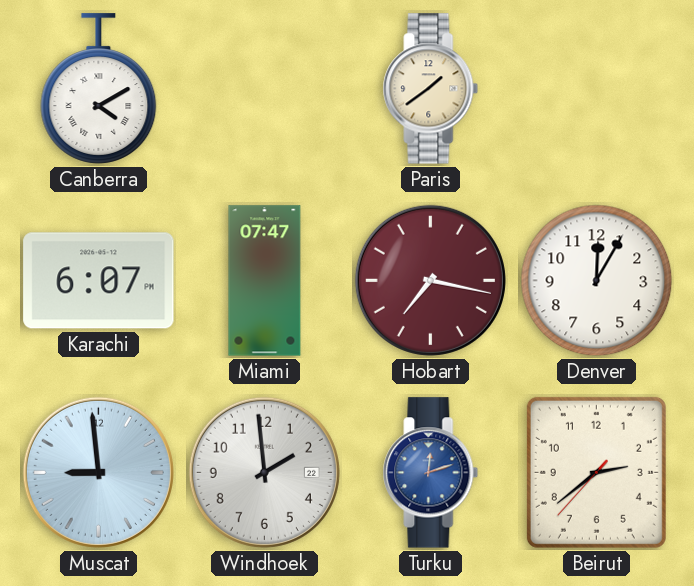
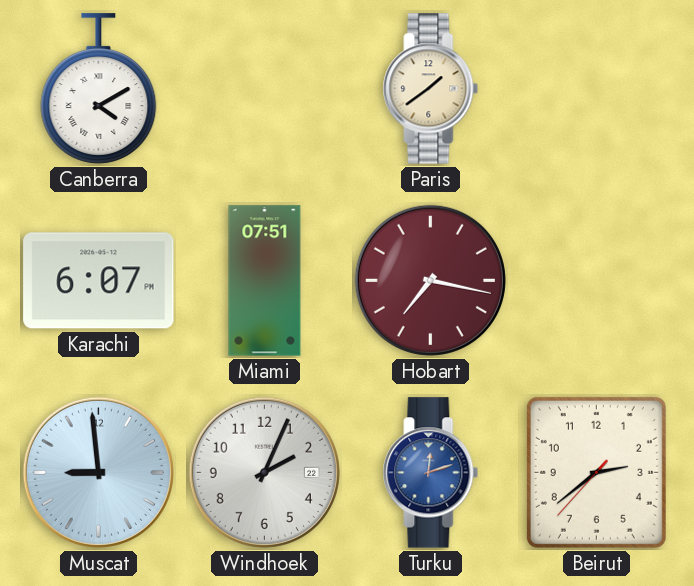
Miami: 07:47 -> 07:51
Denver: 12:05 -> none
Windhoek: 1:59 -> 2:04
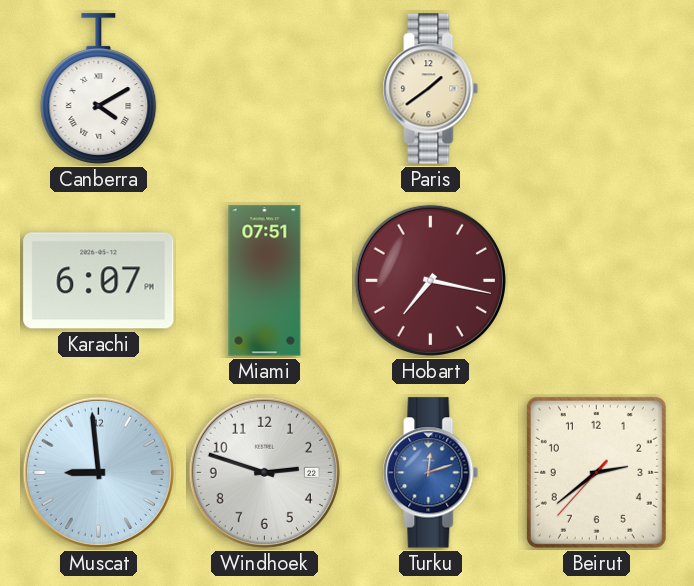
Windhoek: 2:04 -> 2:48
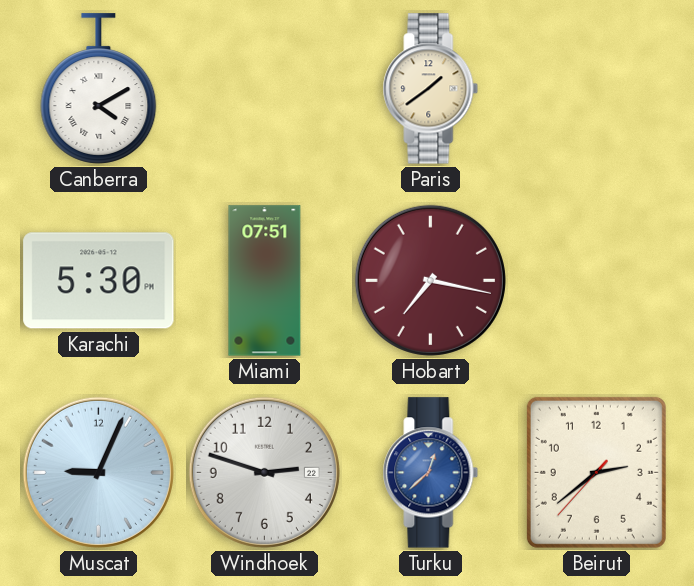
Karachi: 6:07 -> 5:30
Muscat: 8:59 -> 9:04
Turku: 12:12 -> 12:38
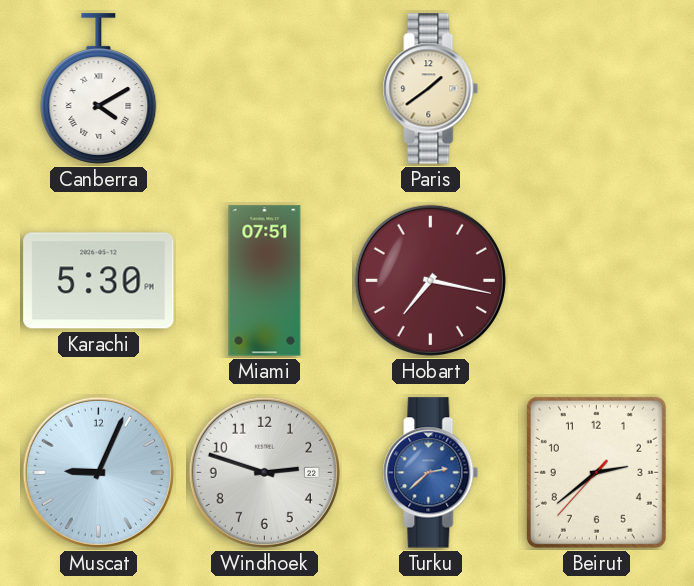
Turku: 12:38 -> 2:38
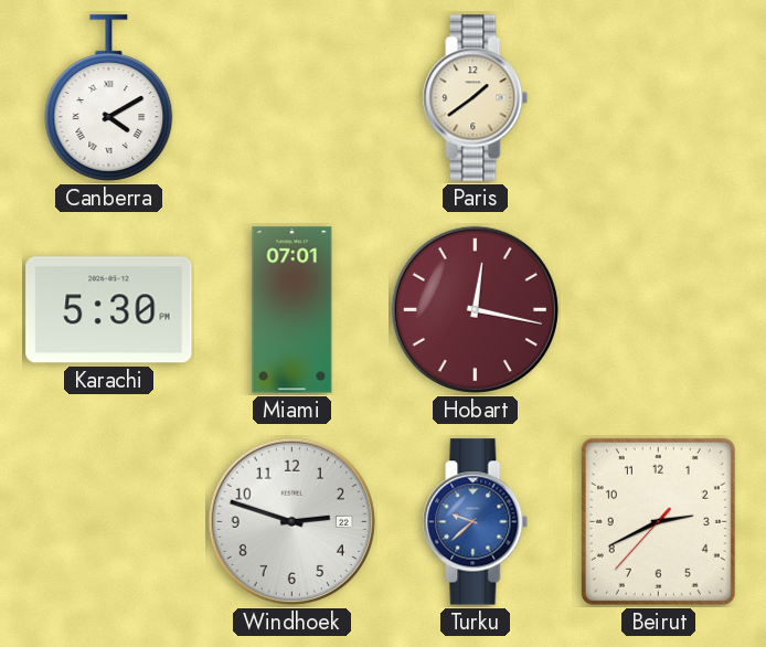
Miami: 07:51 -> 07:01
Hobart: 7:17 -> 12:17
Muscat: 9:04 -> none
Turku: 2:38 -> 9:38
Beirut: 2:38 -> 2:40
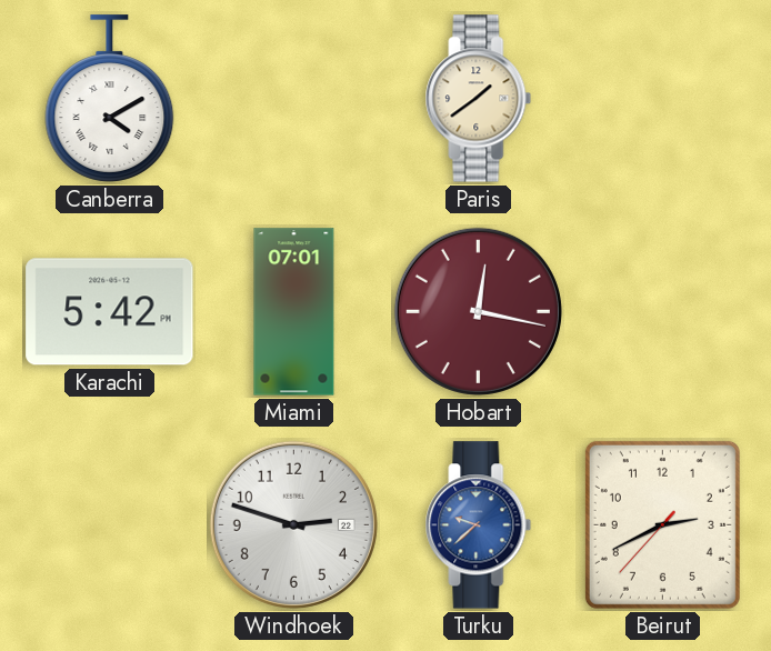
Karachi: 5:30 -> 5:42
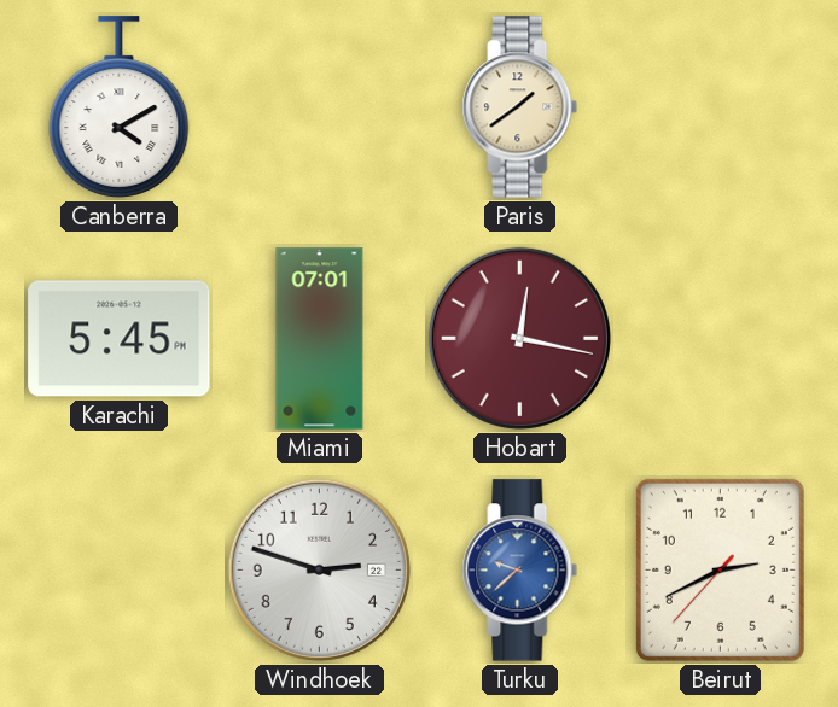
Karachi: 5:42 -> 5:45
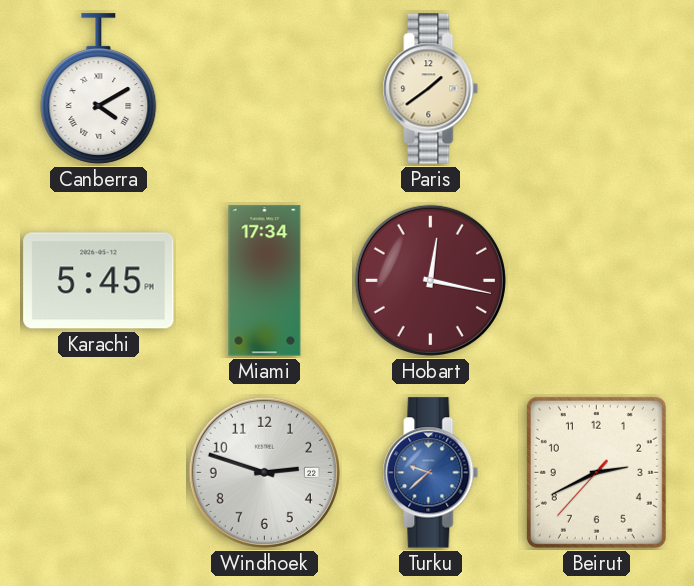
Miami: 07:01 -> 17:34
